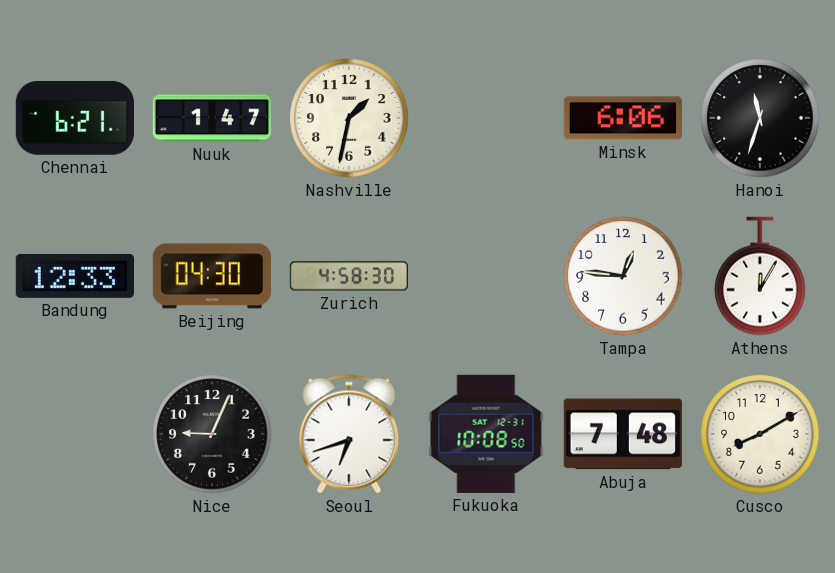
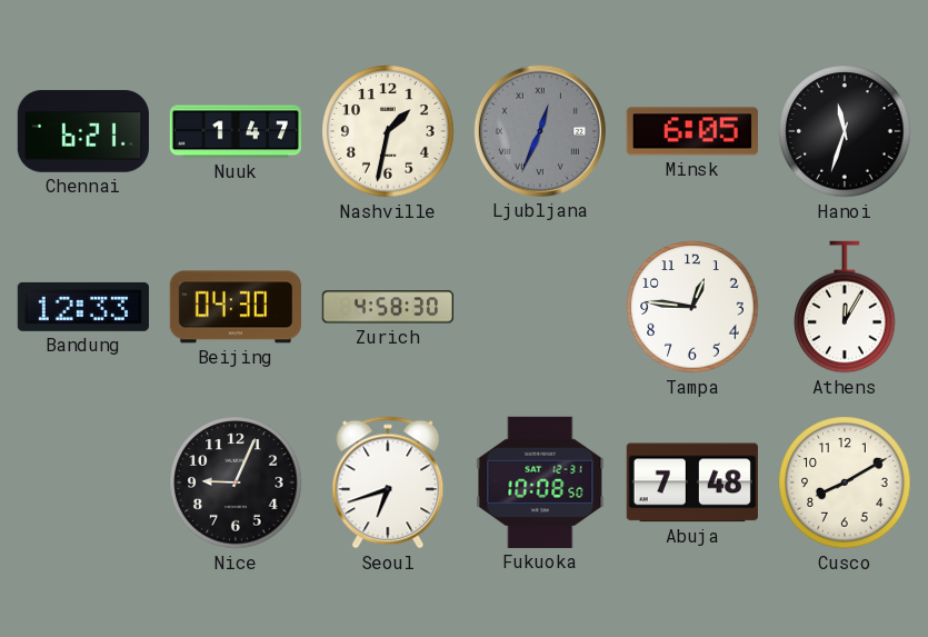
Ljubljana: none -> 12:34
Minsk: 6:06 -> 6:05
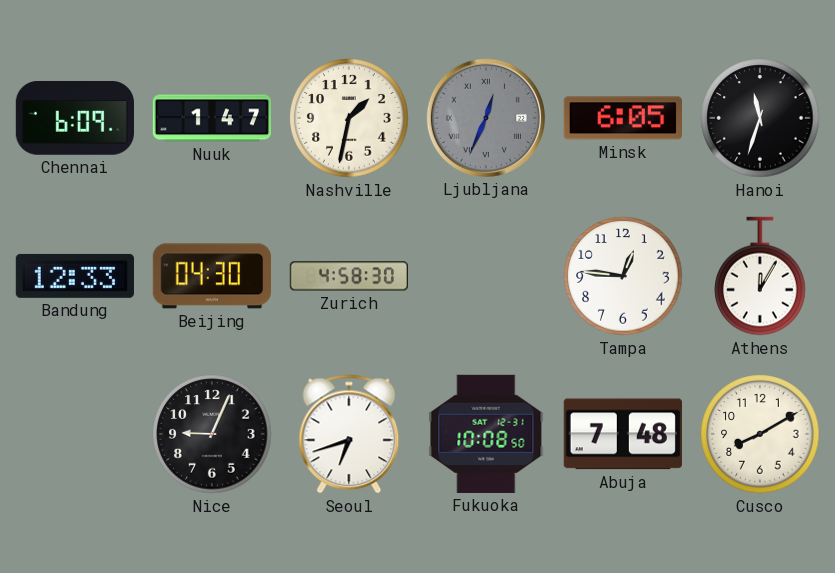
Chennai: 6:21 -> 6:09
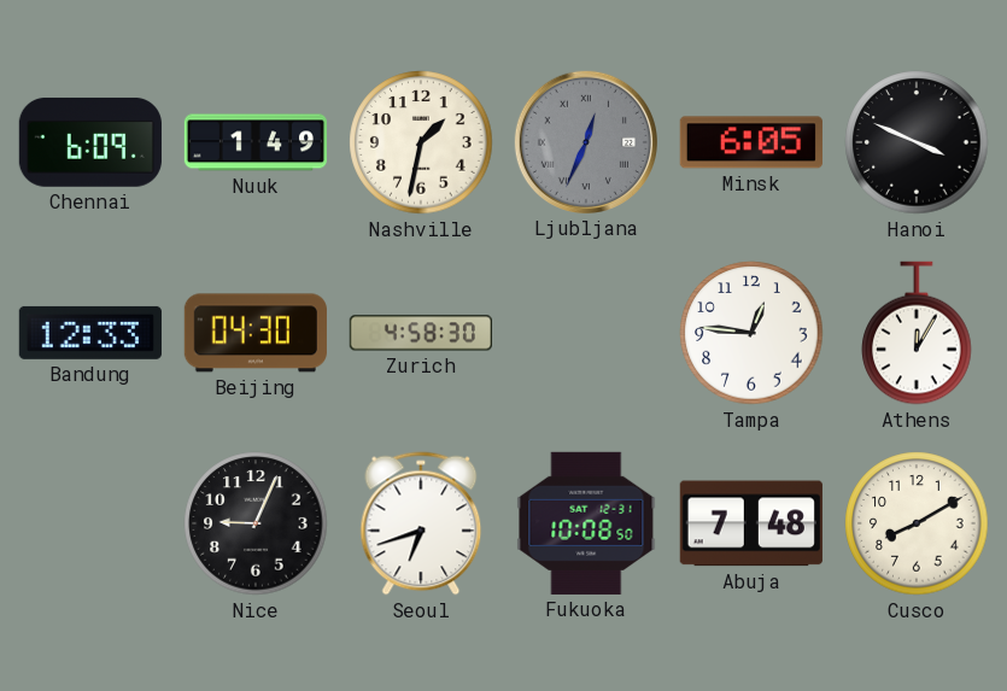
Nuuk: 1:47 -> 1:49
Hanoi: 11:33 -> 3:49
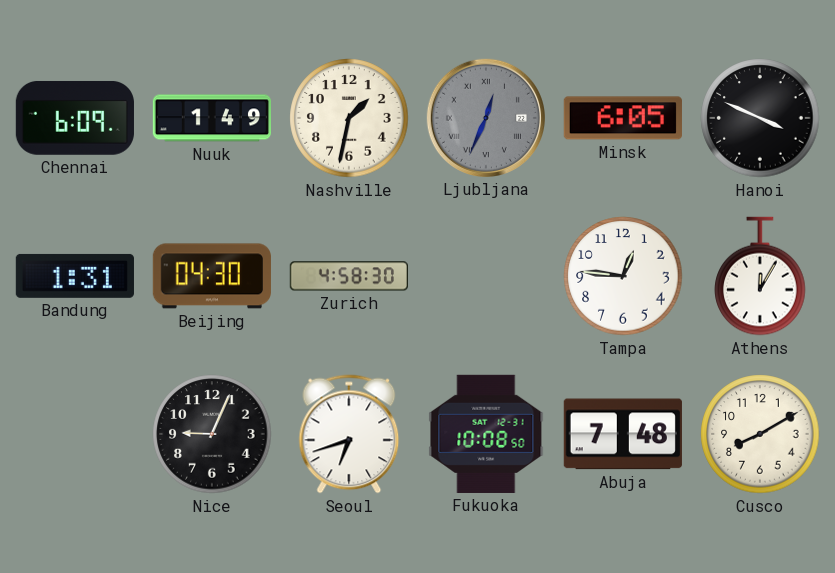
Bandung: 12:33 -> 1:31
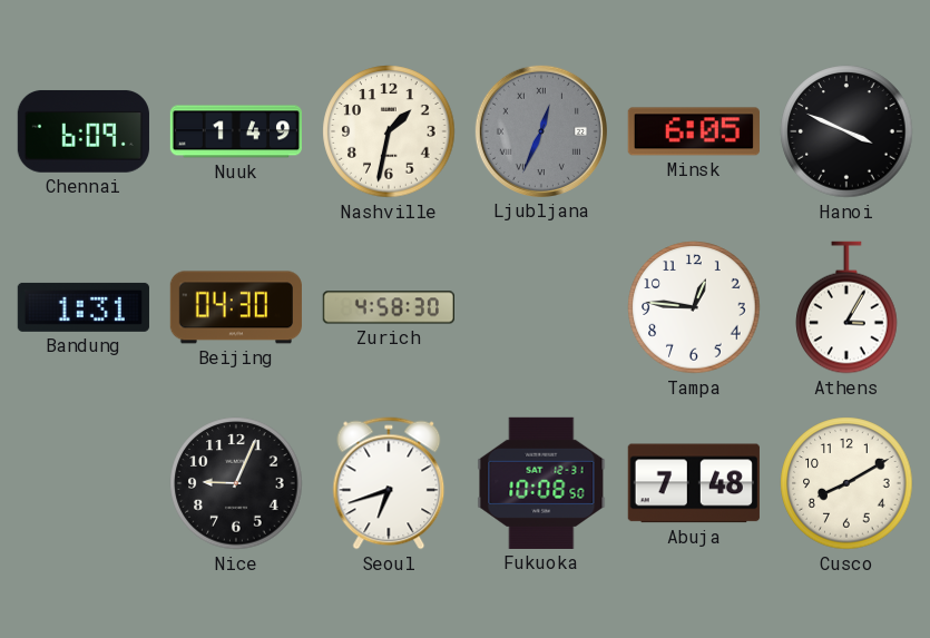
Athens: 12:05 -> 3:05
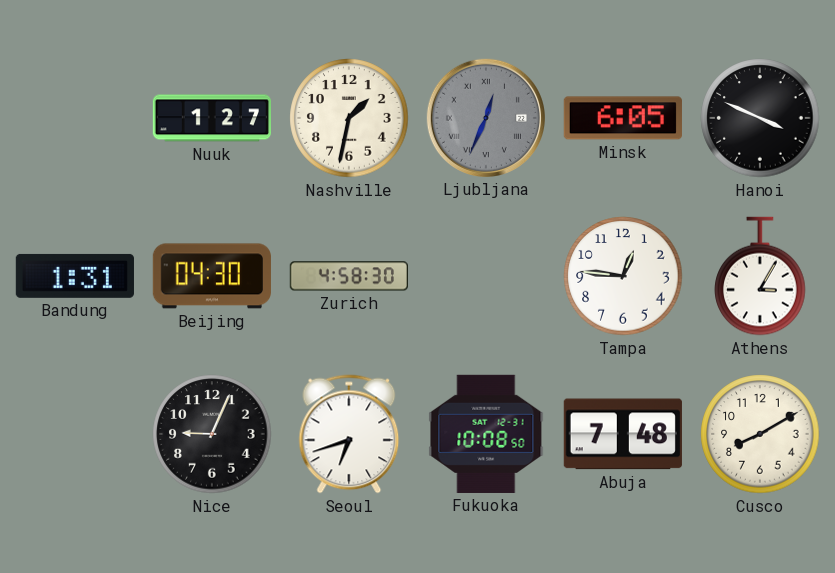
Chennai: 6:09 -> none
Nuuk: 1:49 -> 1:27
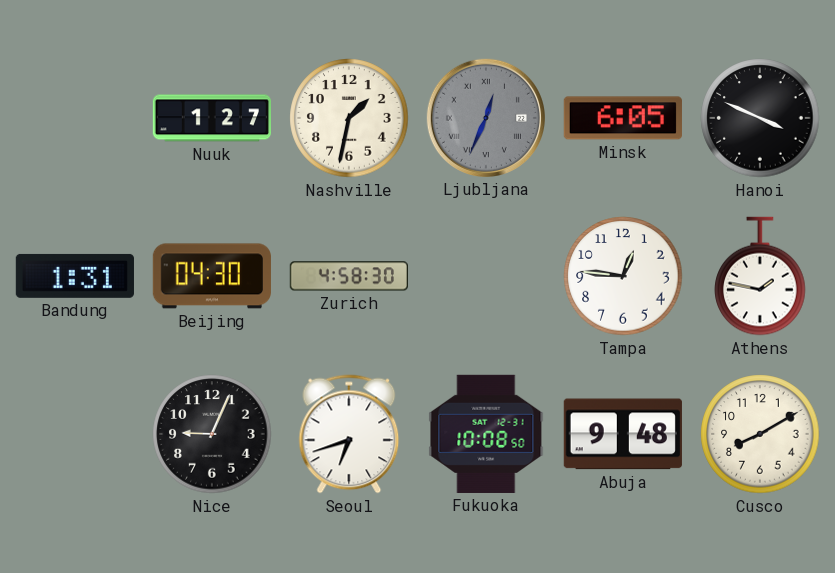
Athens: 3:05 -> 1:47
Abuja: 7:48 -> 9:48
